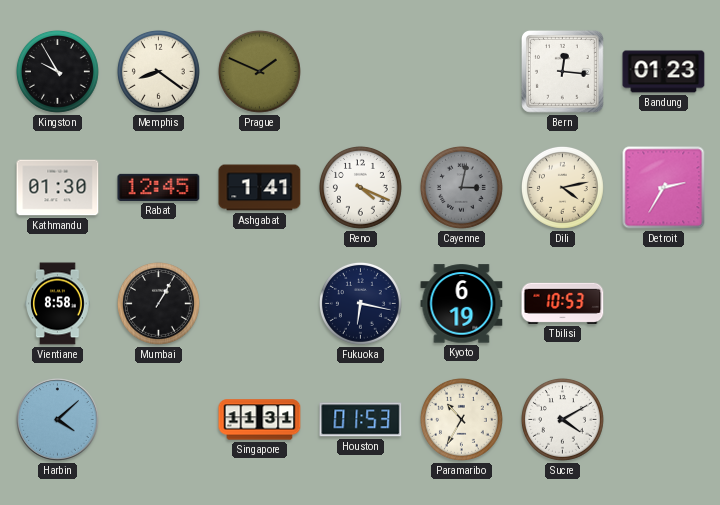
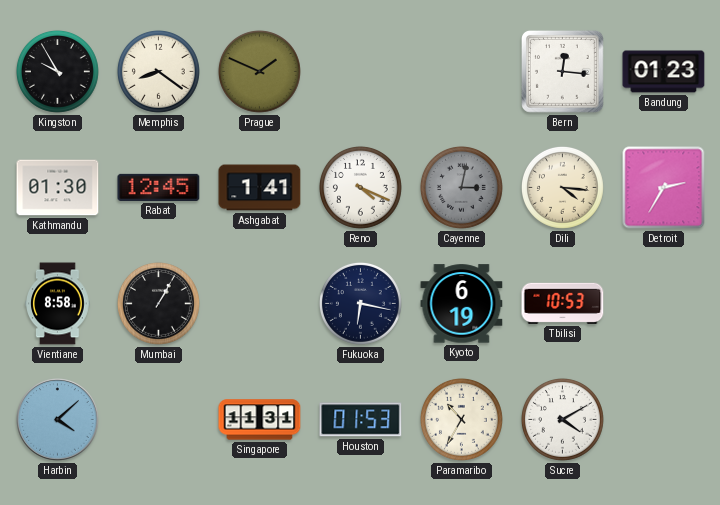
Dili: 4:13 -> 4:16
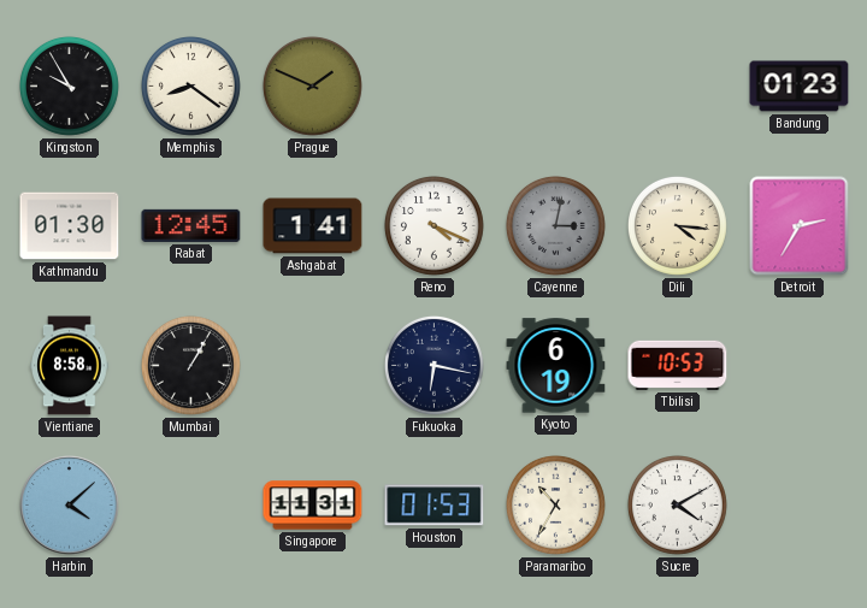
Bern: 12:16 -> none
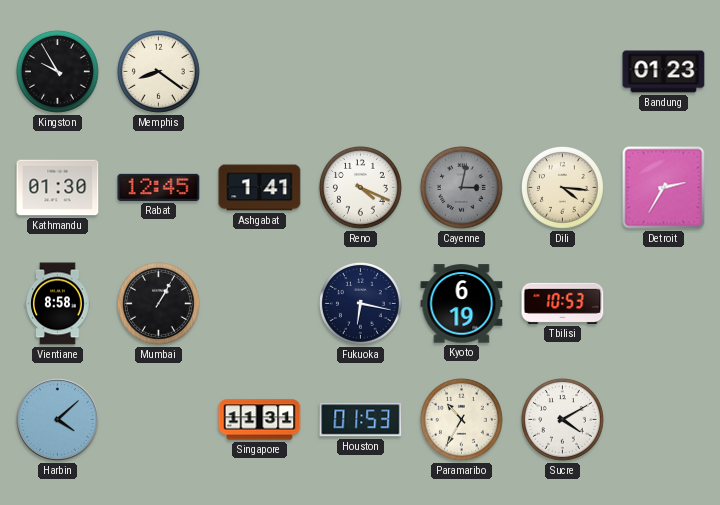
Prague: 1:49 -> none
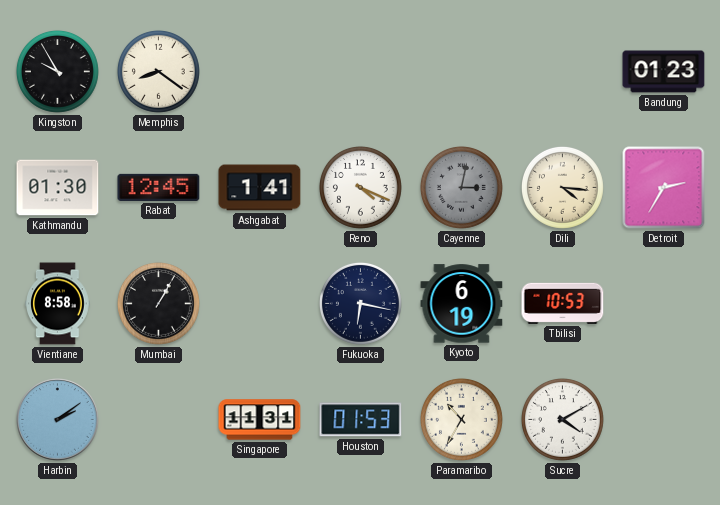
Harbin: 4:08 -> 2:09
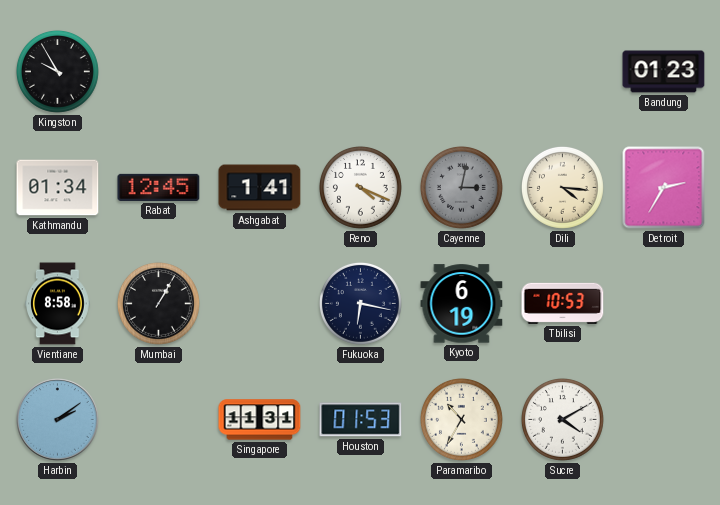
Memphis: 8:21 -> none
Kathmandu: 01:30 -> 01:34
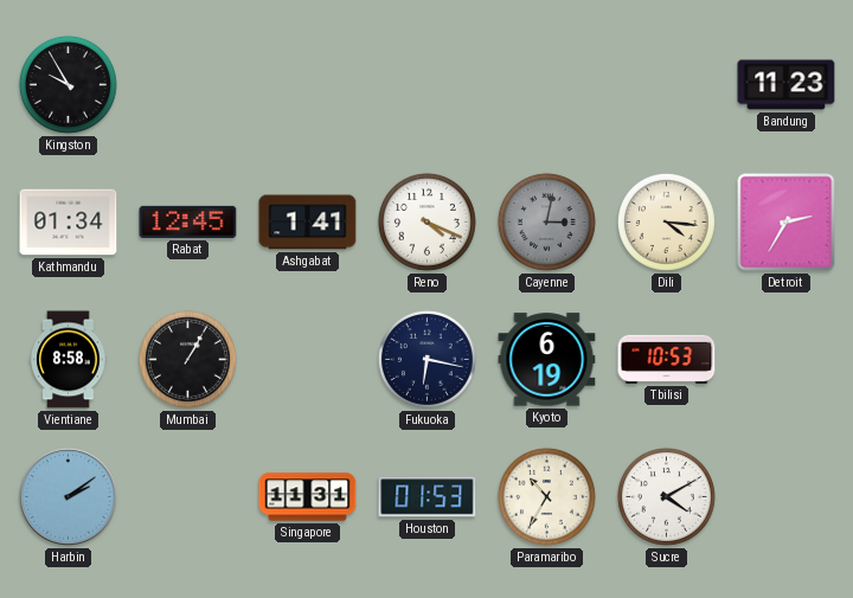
Bandung: 01:23 -> 11:23
